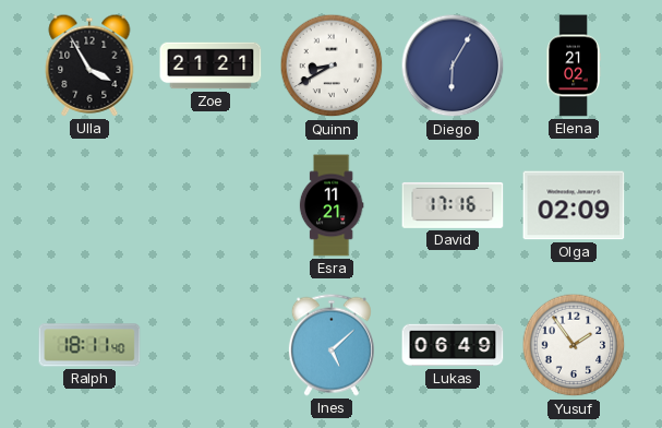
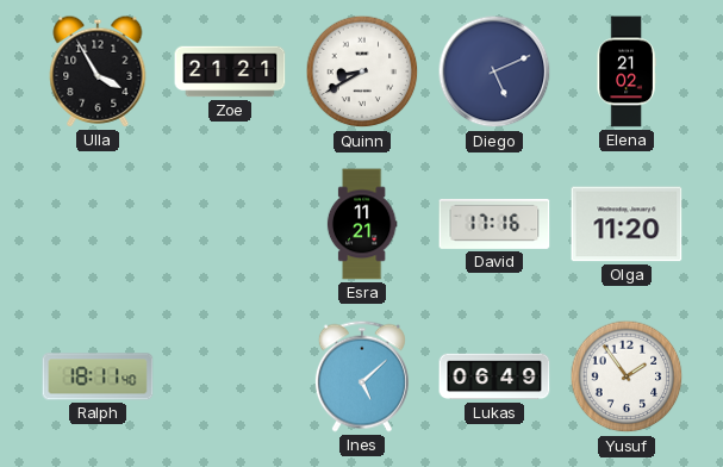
Diego: 6:05 -> 5:11
Olga: 02:09 -> 11:20
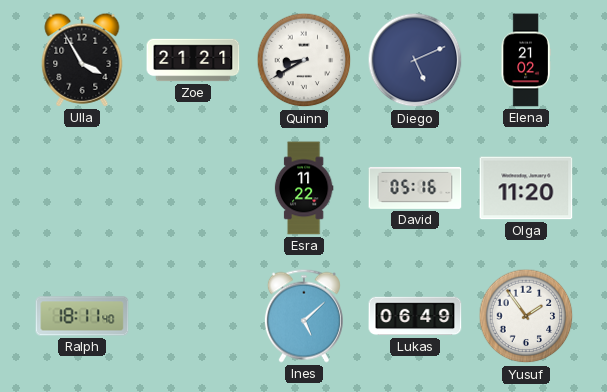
Esra: 11:21 -> 11:22
David: 17:16 -> 05:16
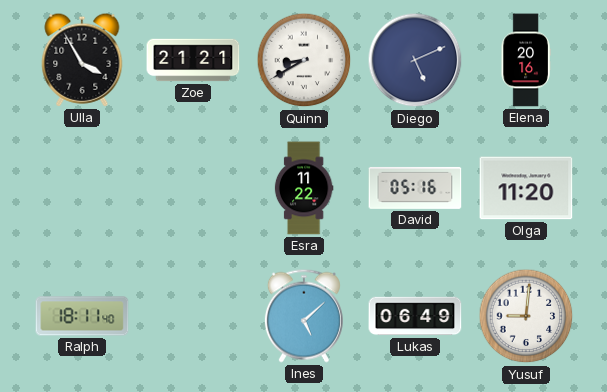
Elena: 21:02 -> 20:16
Yusuf: 1:54 -> 9:01
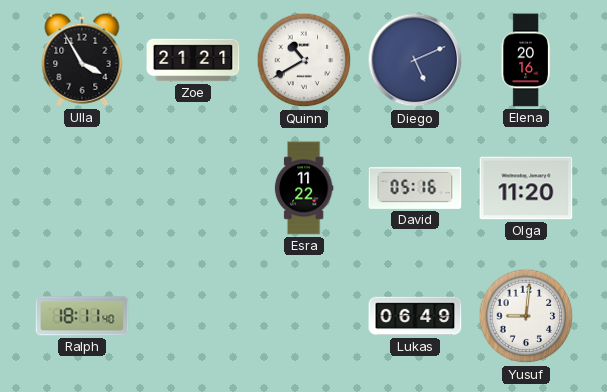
Quinn: 8:40 -> 10:40
Ines: 5:08 -> none
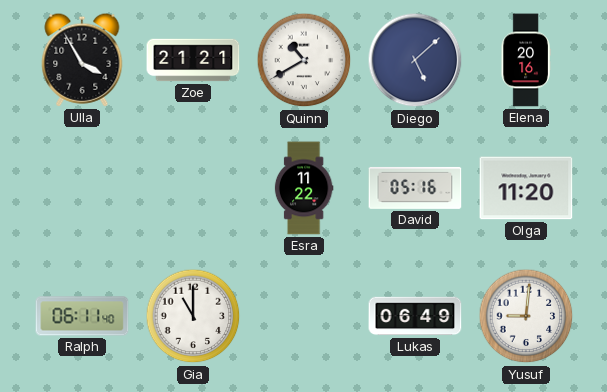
Diego: 5:11 -> 5:08
Ralph: 18:11 -> 06:11
Gia: none -> 11:00
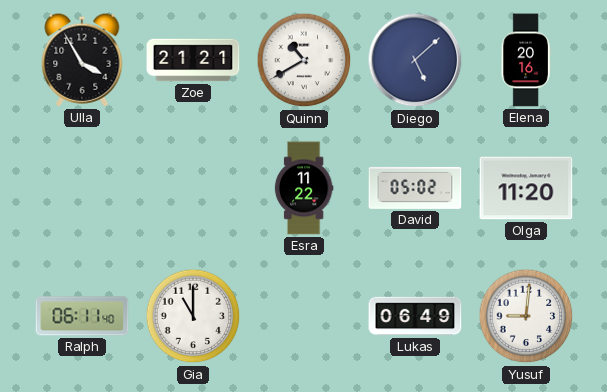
David: 05:16 -> 05:02
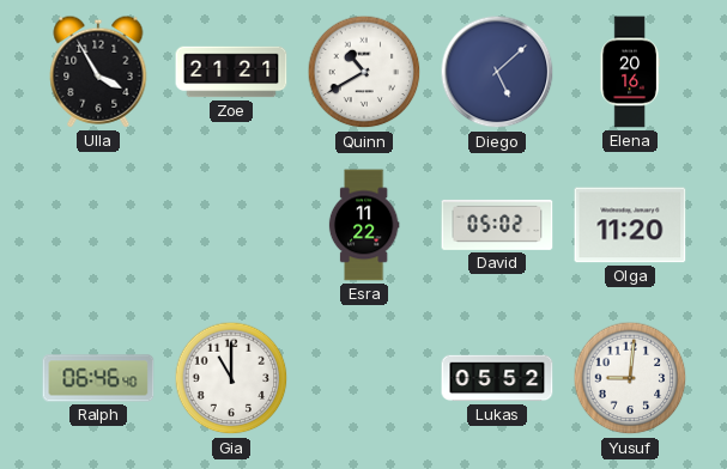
Ralph: 06:11 -> 06:46
Lukas: 06:49 -> 05:52
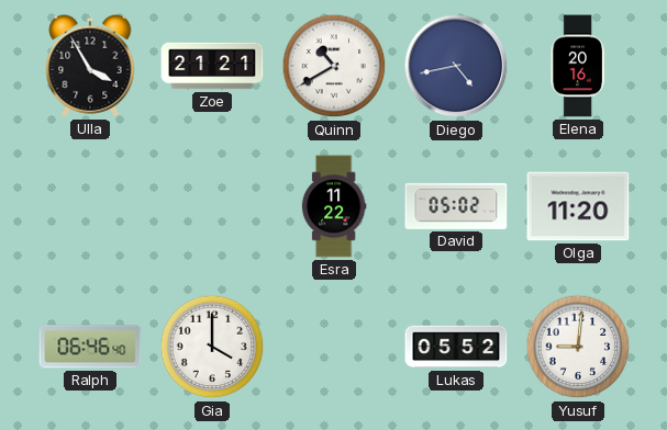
Diego: 5:08 -> 4:43
Gia: 11:00 -> 4:00
